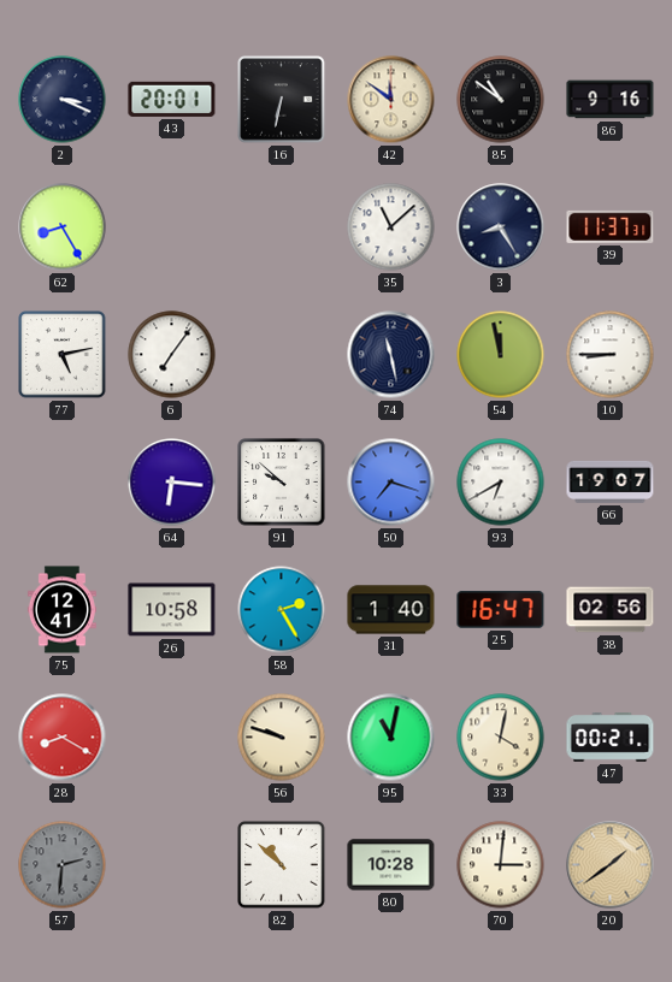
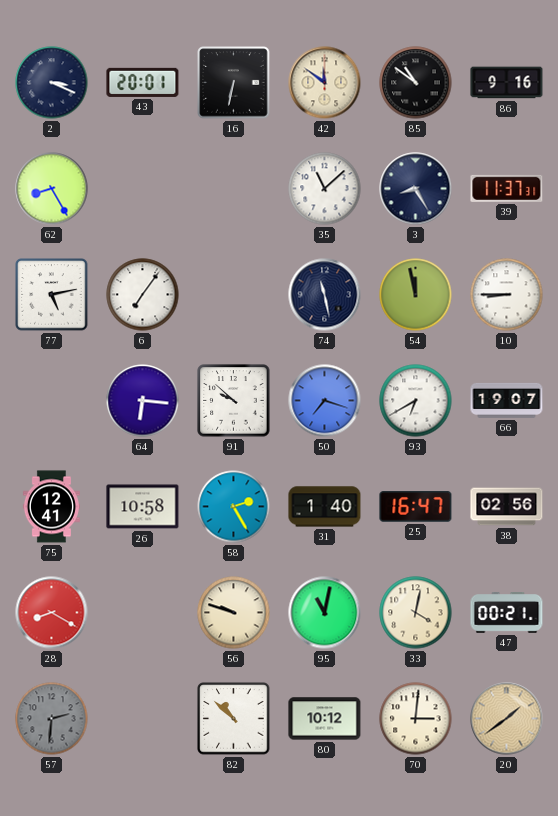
80: 10:28 -> 10:12
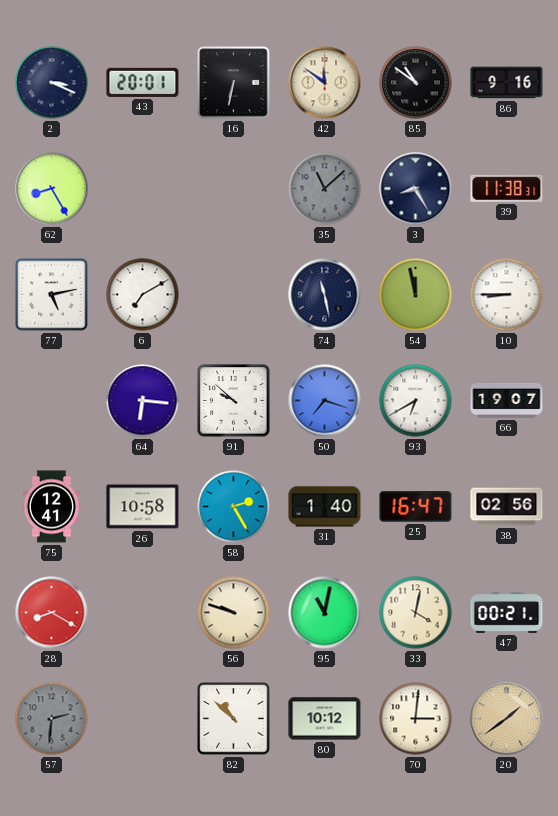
35 dial: white -> grey
39: 11:37 -> 11:38
6: 7:06 -> 7:10
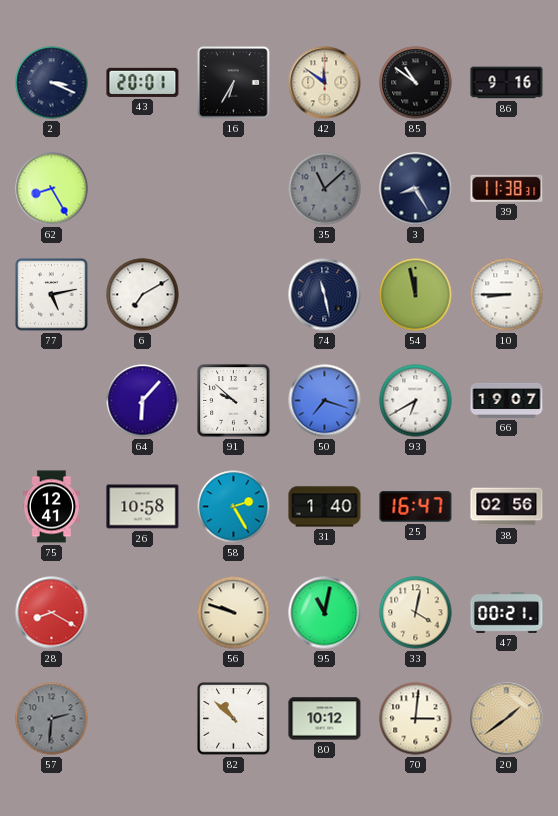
16: 6:32 -> 6:35
64: 6:16 -> 6:07
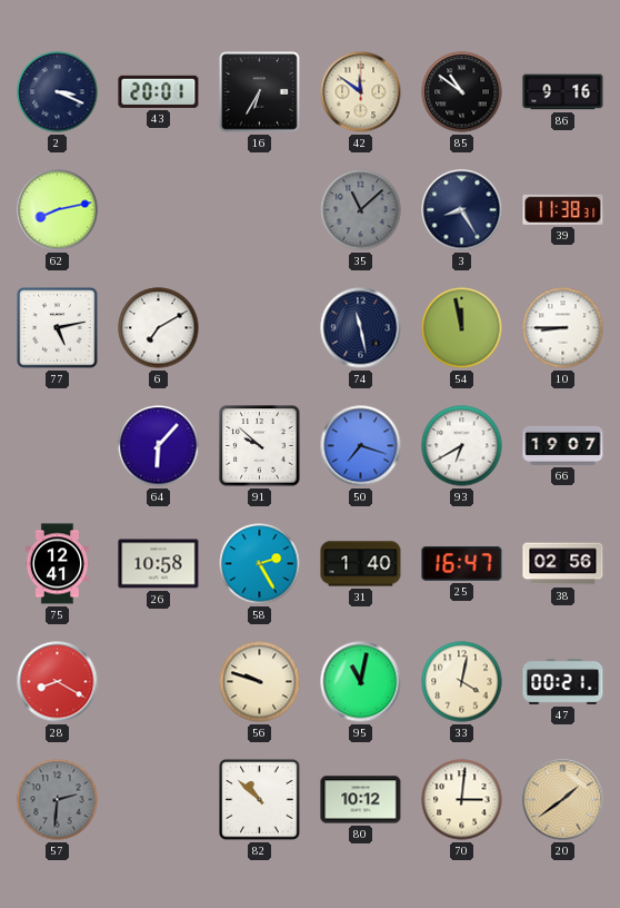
62: 8:25 -> 8:13
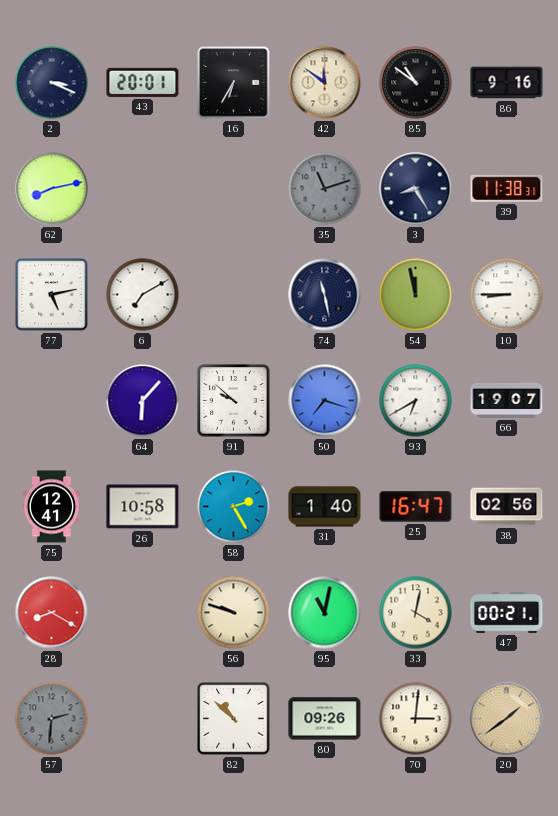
35: 11:08 -> 11:12
80: 10:12 -> 09:26
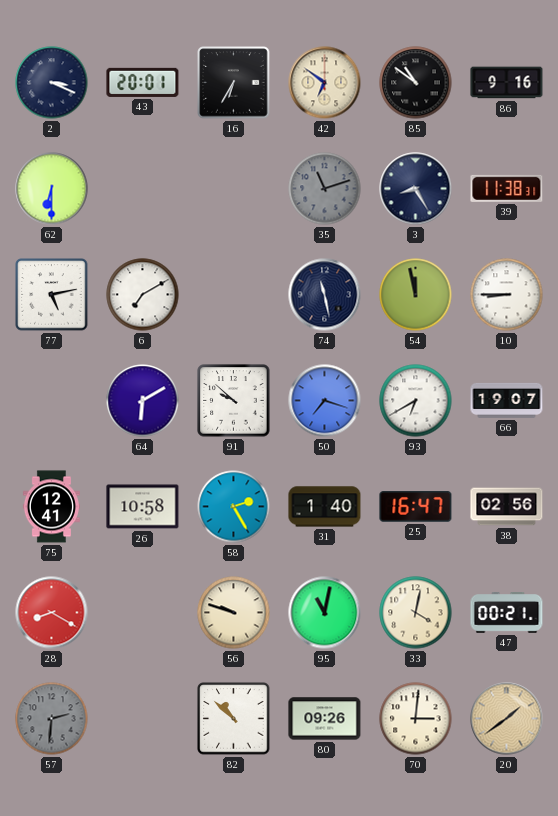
42: 11:51 -> 6:51
62: 8:13 -> 6:30
64: 6:07 -> 6:10
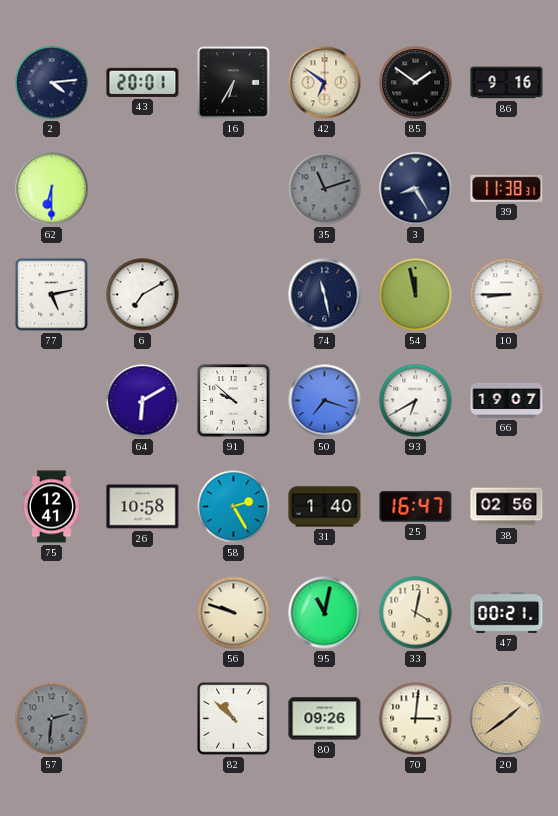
2: 3:19 -> 4:14
85: 10:51 -> 1:51
28: 8:20 -> none
